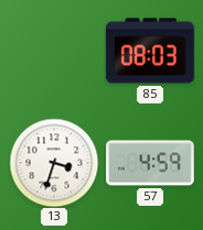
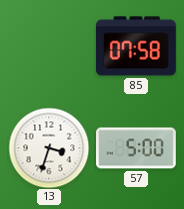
85: 08:03 -> 07:58
57: 4:59 -> 5:00
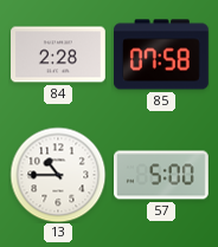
84: none -> 2:28
13: 3:33 -> 10:45
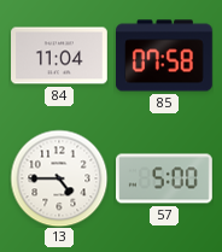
84: 2:28 -> 11:04
13: 10:45 -> 4:45
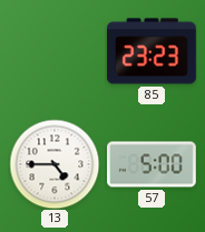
84: 11:04 -> none
85: 07:58 -> 23:23
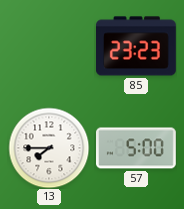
13: 4:45 -> 7:45
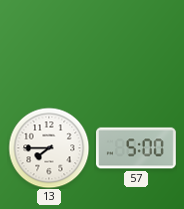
85: 23:23 -> none
